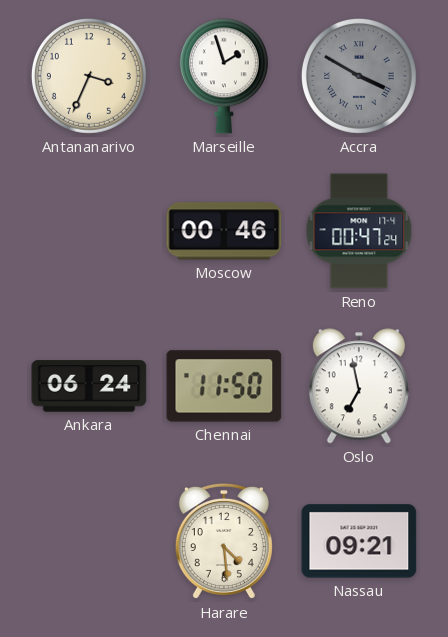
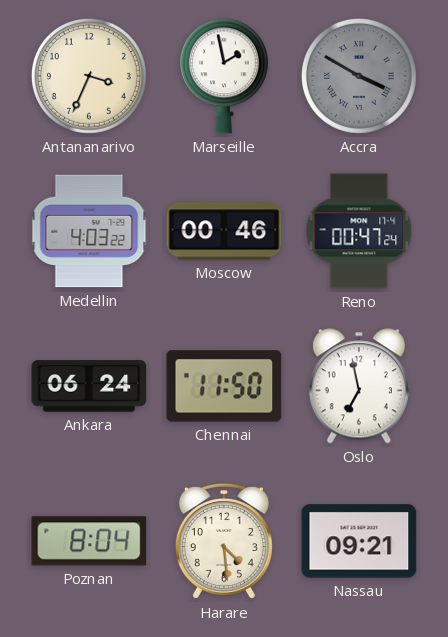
Marseille: 1:57 -> 1:58
Medellin: none -> 4:03
Poznan: none -> 8:04
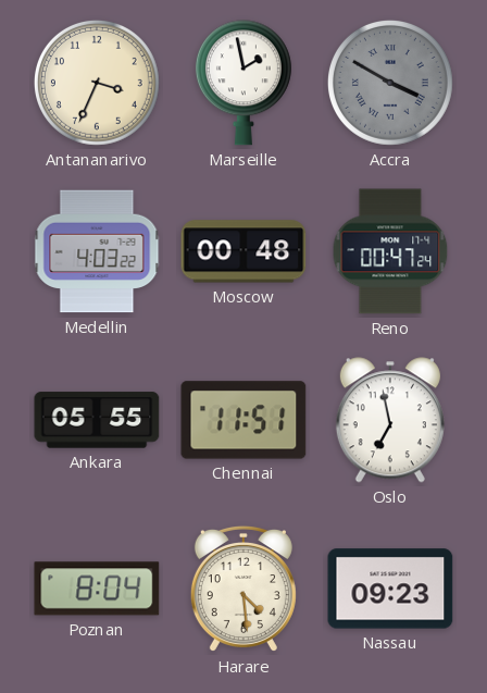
Moscow: 00:46 -> 00:48
Ankara: 06:24 -> 05:55
Chennai: 11:50 -> 11:51
Nassau: 09:21 -> 09:23
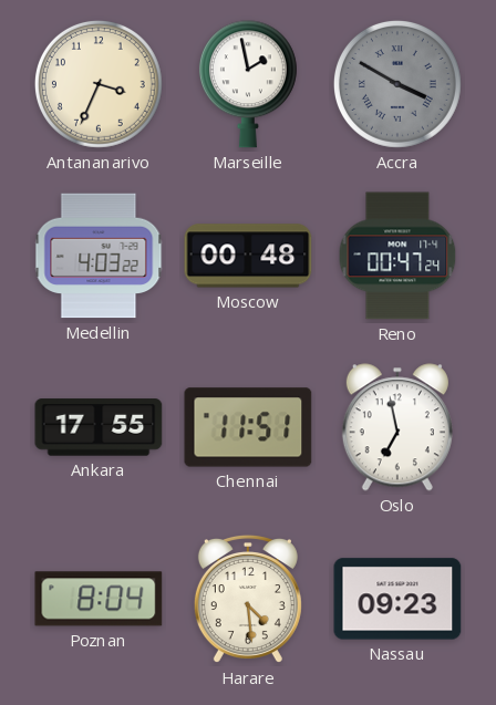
Ankara: 05:55 -> 17:55
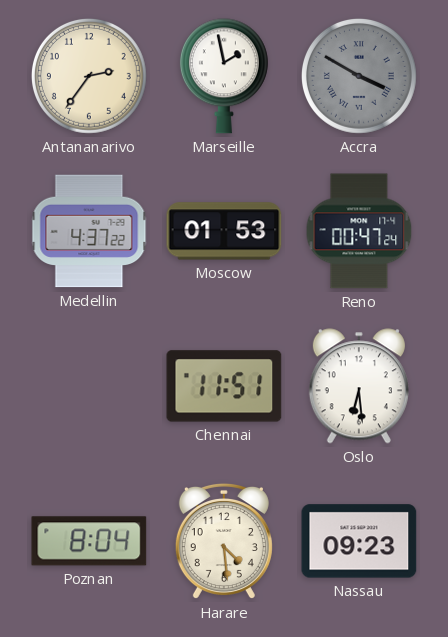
Antananarivo: 3:34 -> 2:36
Medellin: 4:03 -> 4:37
Moscow: 00:48 -> 01:53
Ankara: 17:55 -> none
Oslo: 6:58 -> 6:29
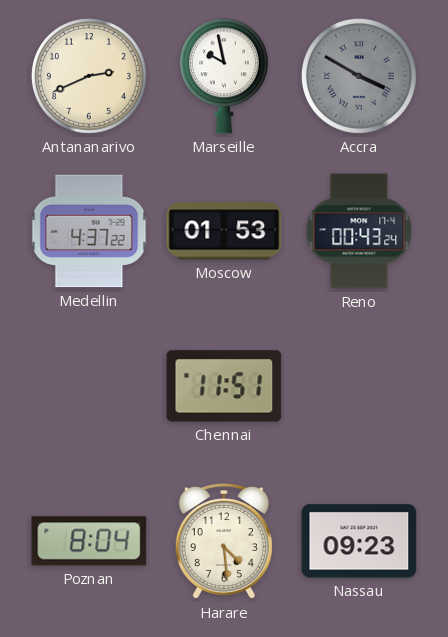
Antananarivo: 2:36 -> 2:41
Marseille: 1:58 -> 9:58
Reno: 00:47 -> 00:43
Oslo: 6:29 -> none
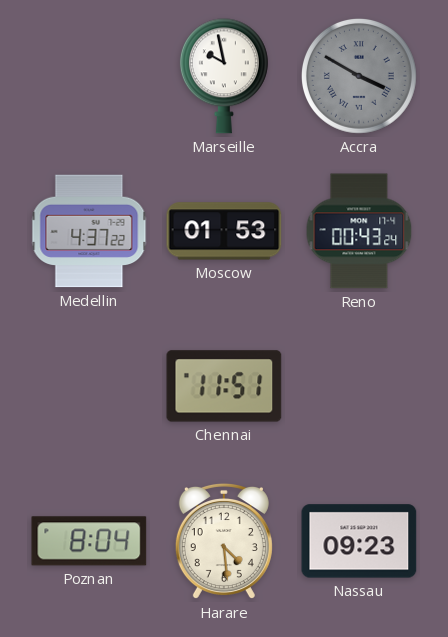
Antananarivo: 2:41 -> none
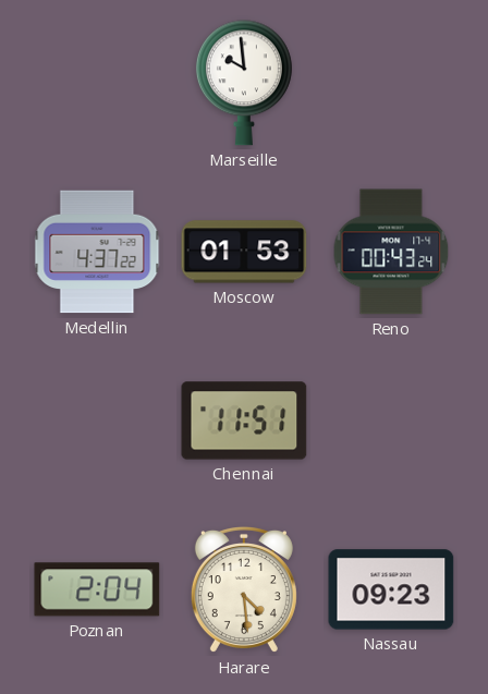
Marseille: 9:58 -> 9:59
Accra: 3:50 -> none
Poznan: 8:04 -> 2:04
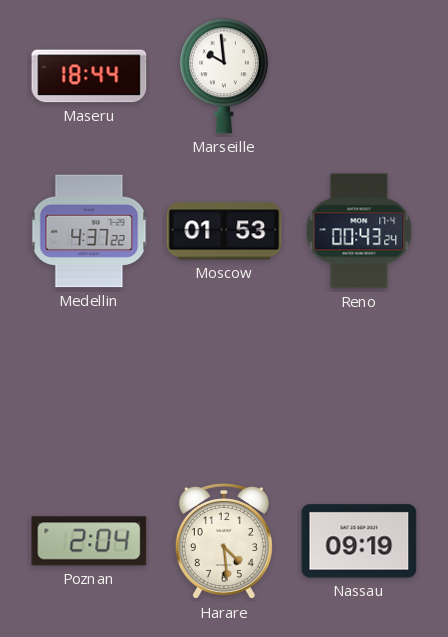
Maseru: none -> 18:44
Chennai: 11:51 -> none
Nassau: 09:23 -> 09:19
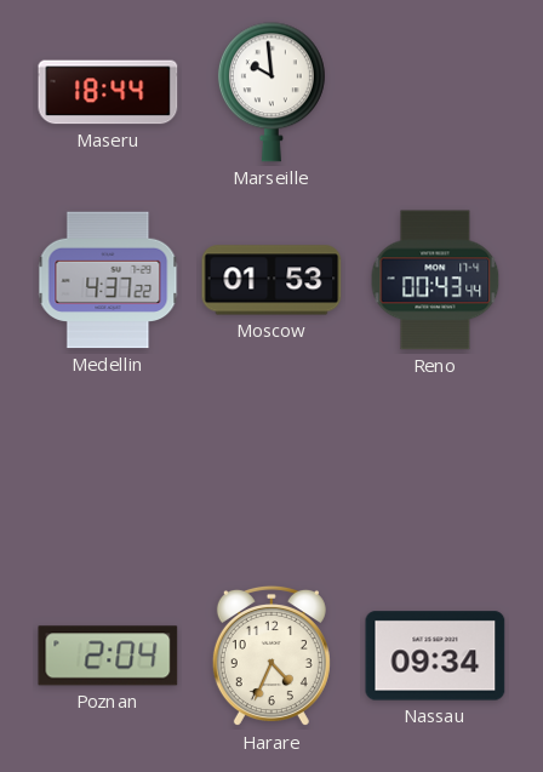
Reno: 00:43:24 -> 00:43:44
Harare: 4:29 -> 4:34
Nassau: 09:19 -> 09:34
